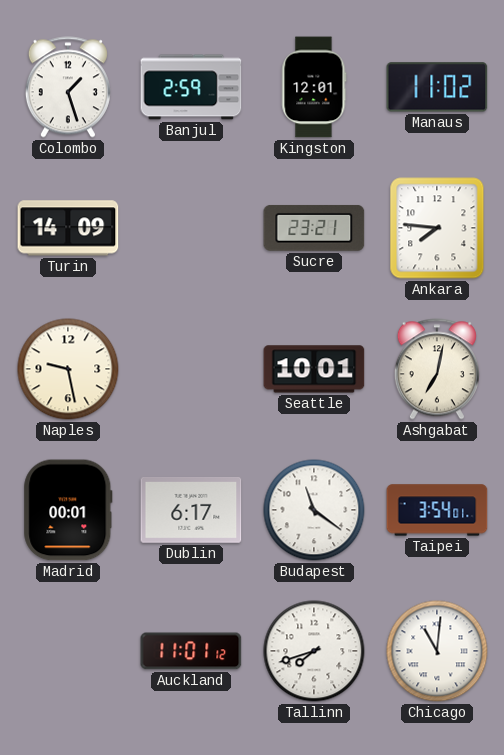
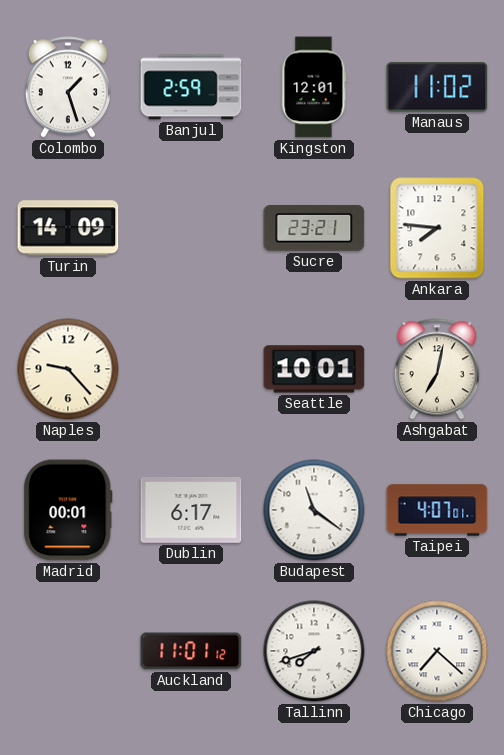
Naples: 9:28 -> 9:23
Taipei: 3:54 -> 4:07
Chicago: 11:01 -> 7:22
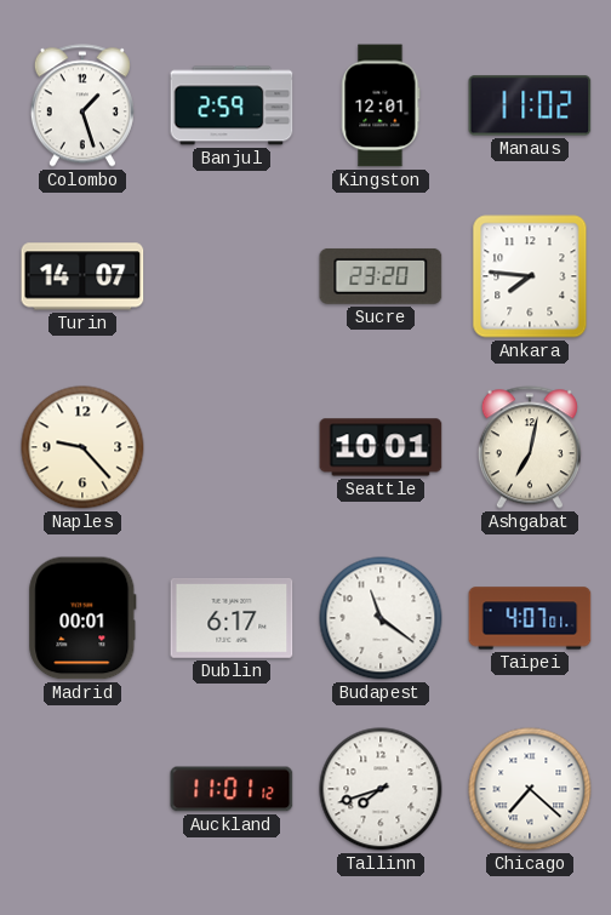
Turin: 14:09 -> 14:07
Sucre: 23:21 -> 23:20
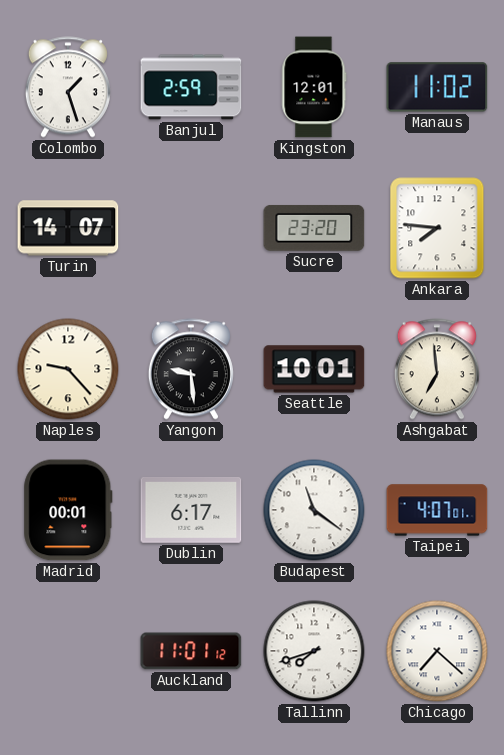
Yangon: none -> 9:29
Ashgabat: 7:02 -> 6:59
